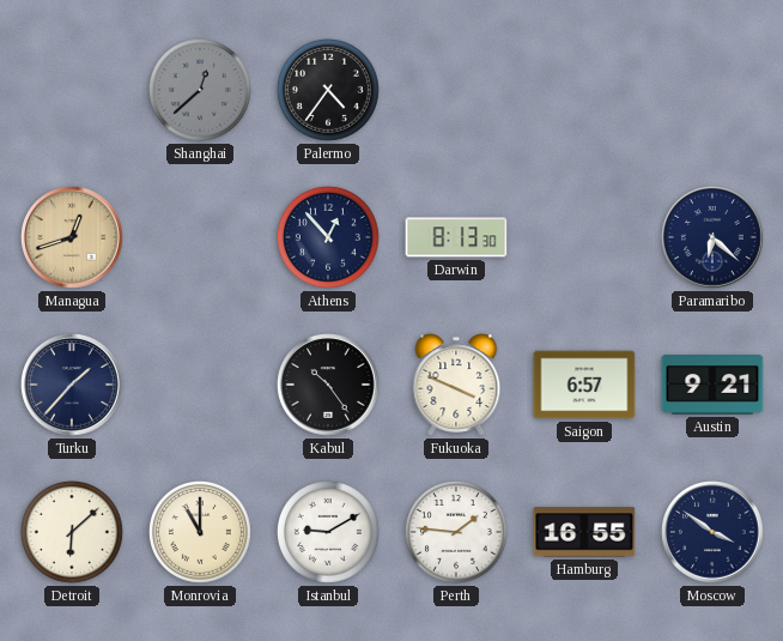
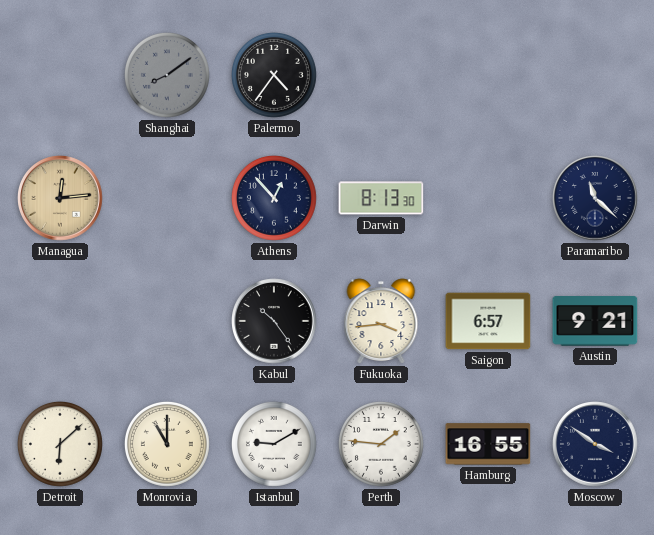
Shanghai: 12:38 -> 8:09
Managua: 12:42 -> 12:14
Paramaribo: 6:22 -> 11:22
Turku: 1:37 -> none
Fukuoka: 3:49 -> 3:44
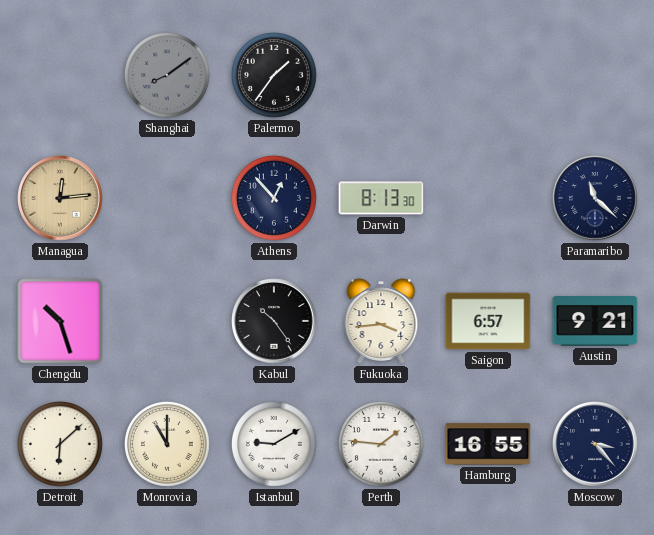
Palermo: 4:36 -> 1:36
Chengdu: none -> 10:27
Moscow: 3:51 -> 3:23
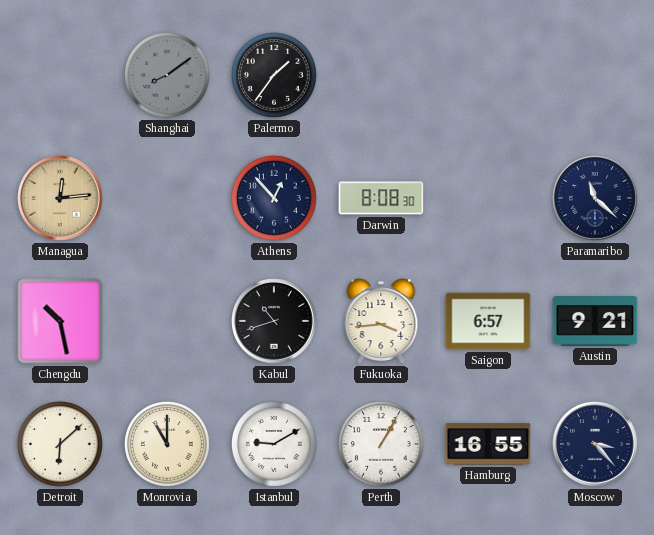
Darwin: 8:13 -> 8:08
Chengdu: 10:27 -> 10:28
Kabul: 10:24 -> 10:42
Perth: 1:46 -> 1:05
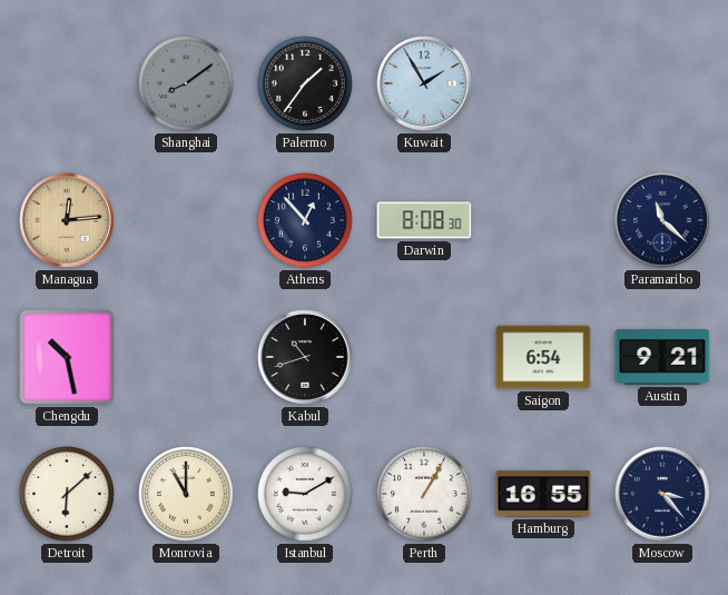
Kuwait: none -> 1:55
Fukuoka: 3:44 -> none
Saigon: 6:57 -> 6:54
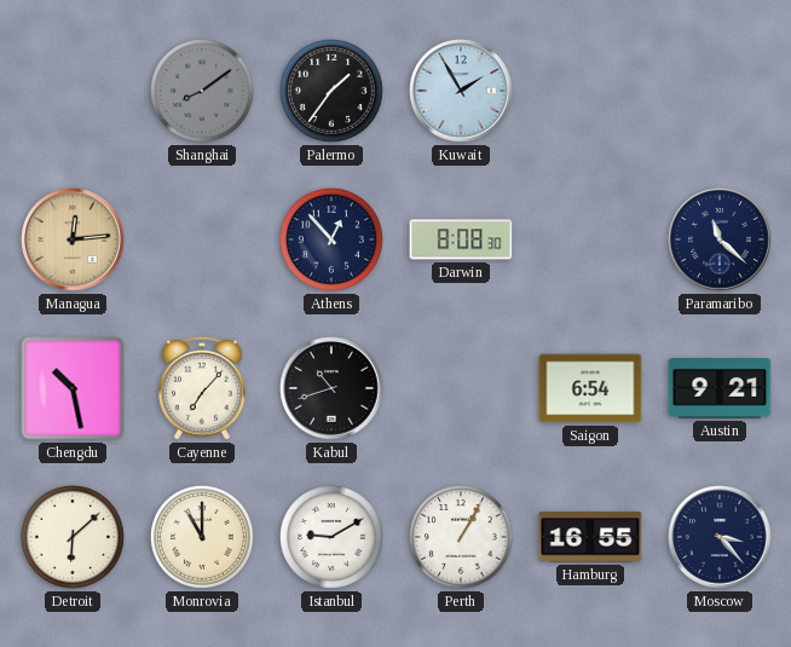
Cayenne: none -> 7:07
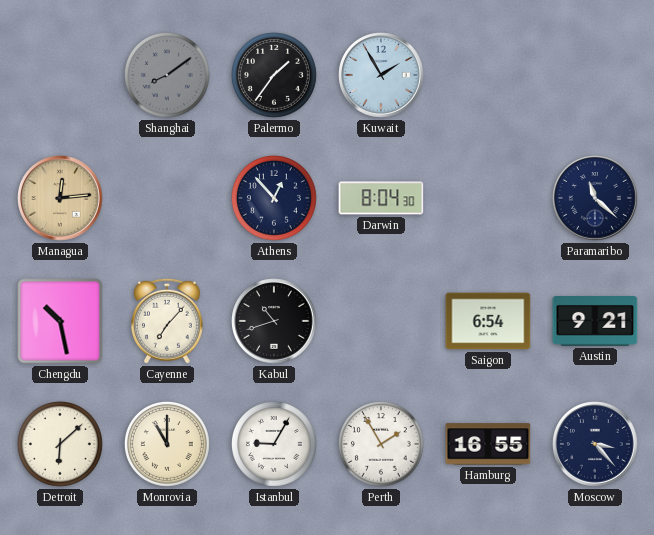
Darwin: 8:08 -> 8:04
Istanbul: 9:10 -> 9:05
Perth: 1:05 -> 1:55
